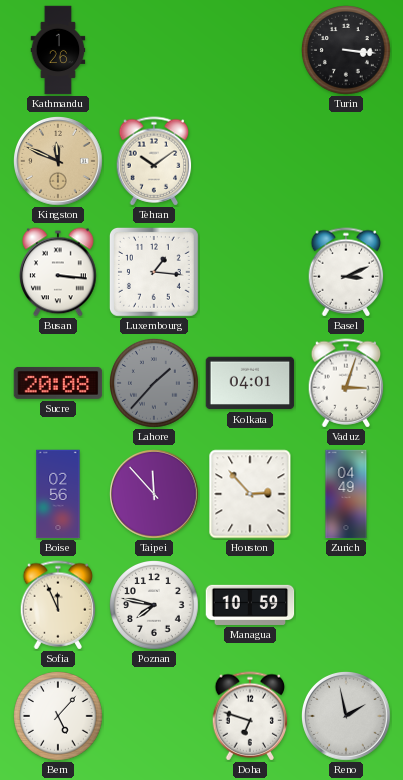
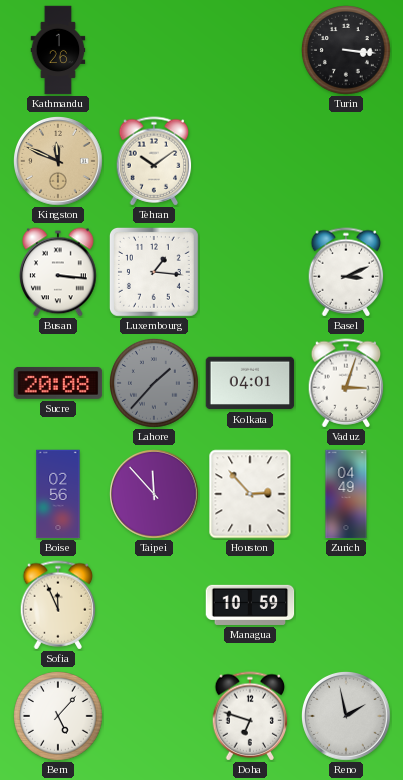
Poznan: 7:47 -> none
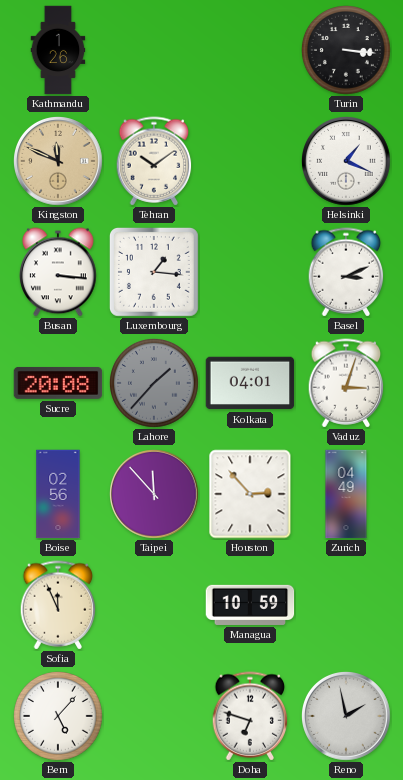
Helsinki: none -> 1:19
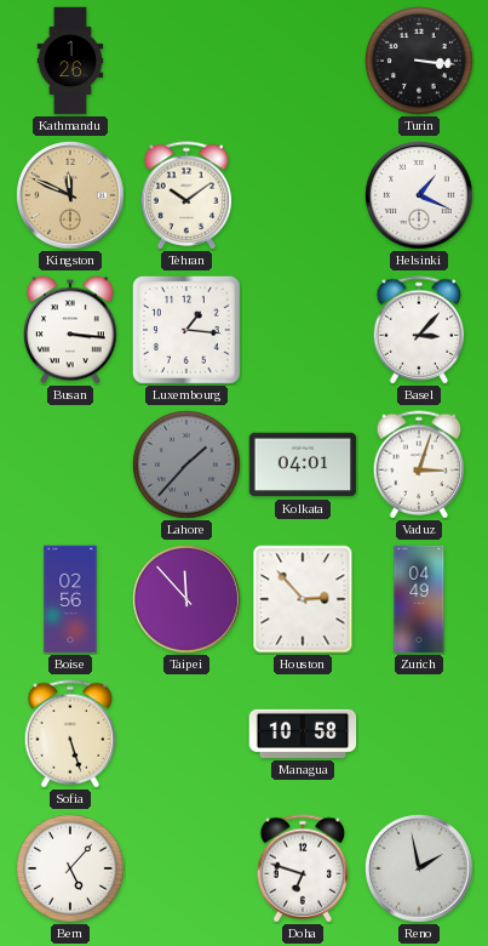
Basel: 3:11 -> 3:07
Sucre: 20:08 -> none
Sofia: 11:56 -> 5:27
Managua: 10:59 -> 10:58
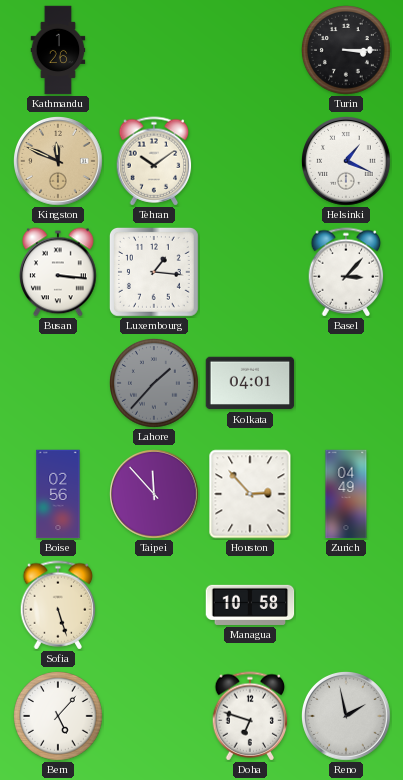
Turin: 3:16 -> 3:15
Vaduz: 3:03 -> none
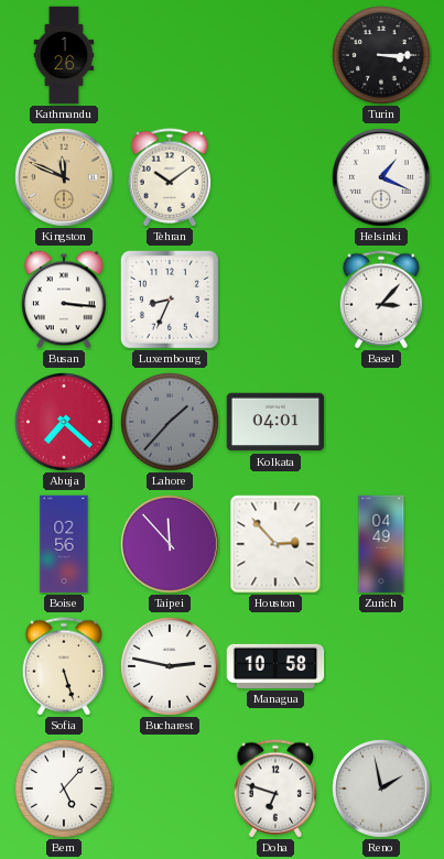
Luxembourg: 1:16 -> 8:34
Abuja: none -> 7:22
Bucharest: none -> 2:47
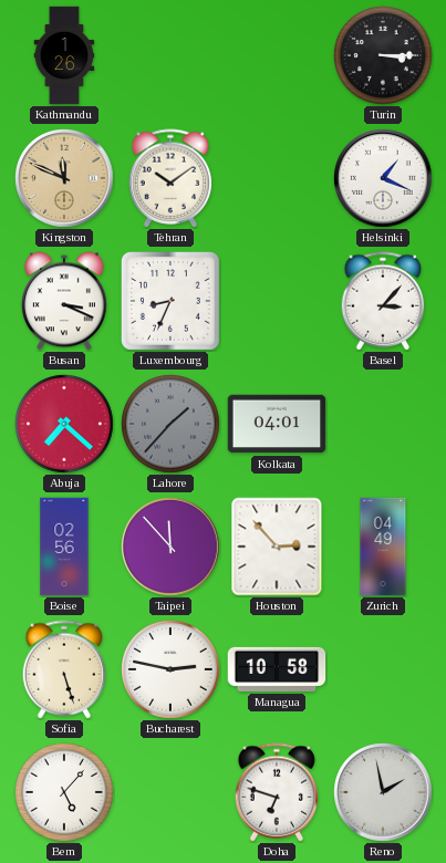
Busan: 3:16 -> 3:19
